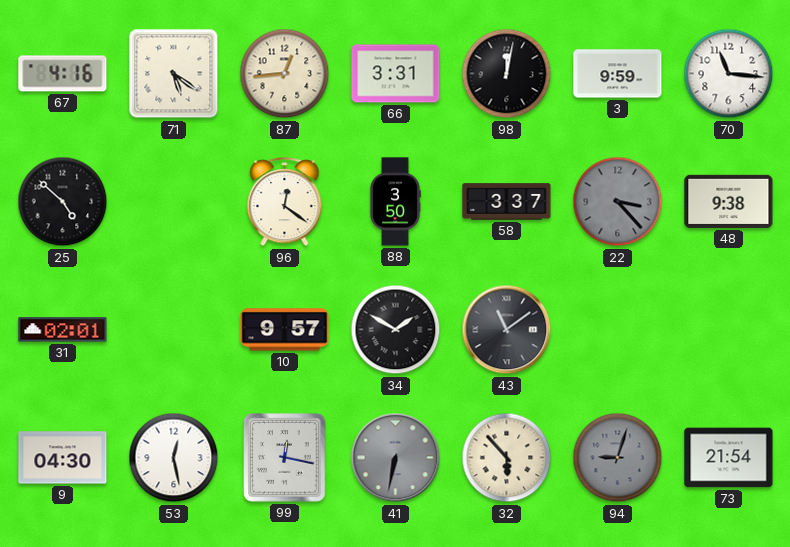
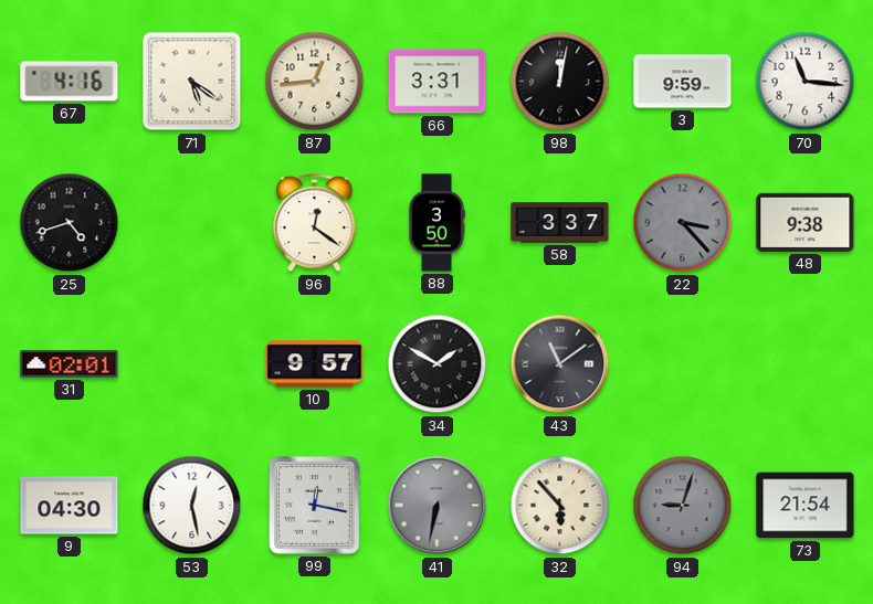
25: 4:52 -> 4:42
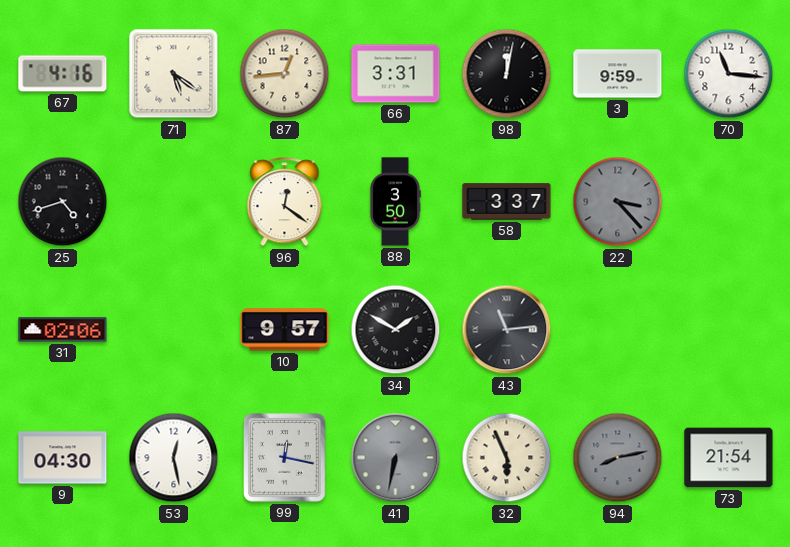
48: 9:38 -> none
31: 02:01 -> 02:06
43: 11:09 -> 11:14
32: 5:53 -> 5:56
94: 9:03 -> 8:13
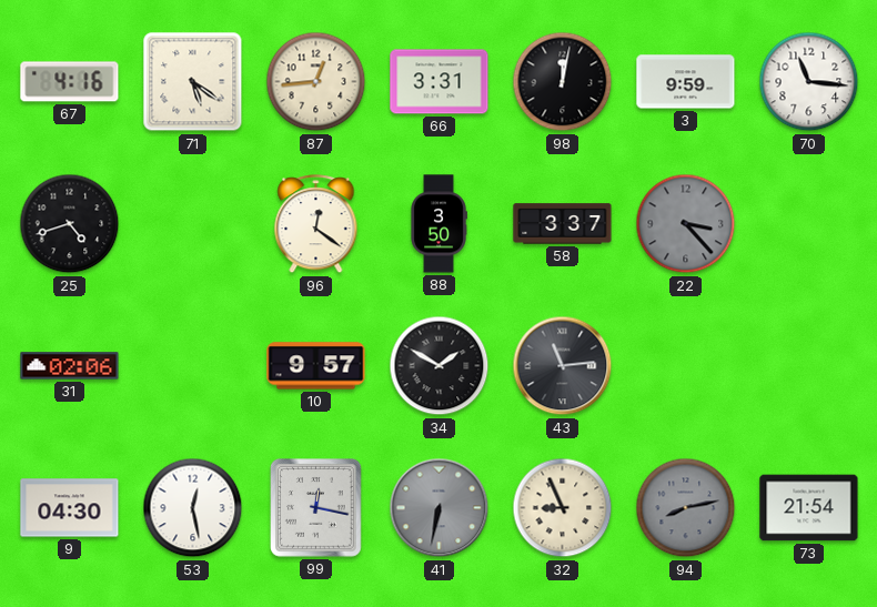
32: 5:56 -> 8:56
